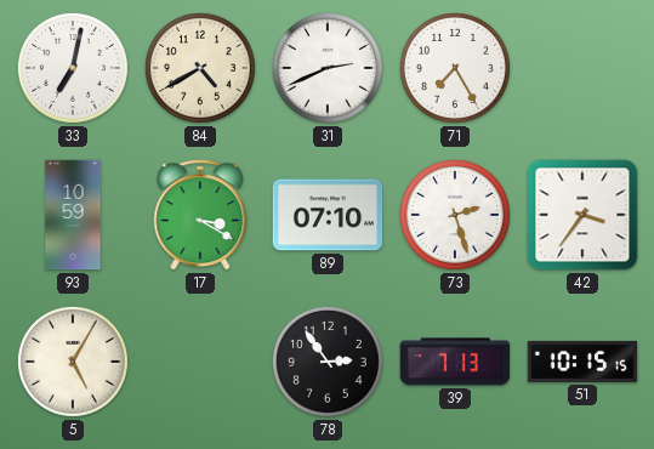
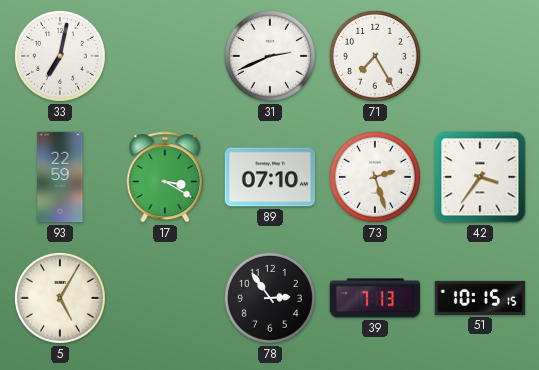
84: 4:40 -> none
93: 10:59 -> 22:59
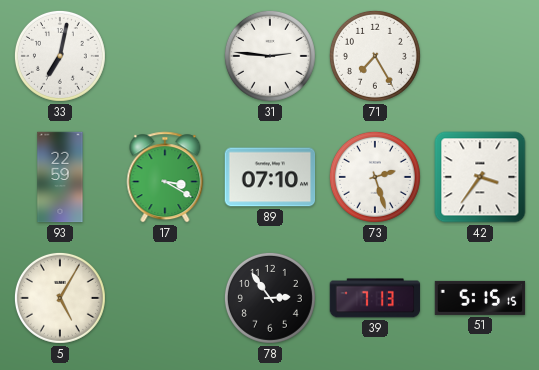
31: 2:41 -> 2:46
51: 10:15 -> 5:15
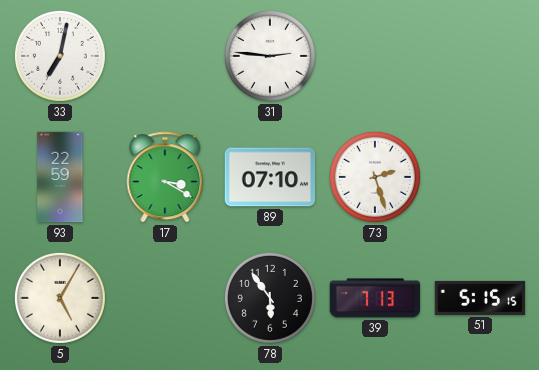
71: 7:25 -> none
42: 3:36 -> none
78: 2:54 -> 5:54
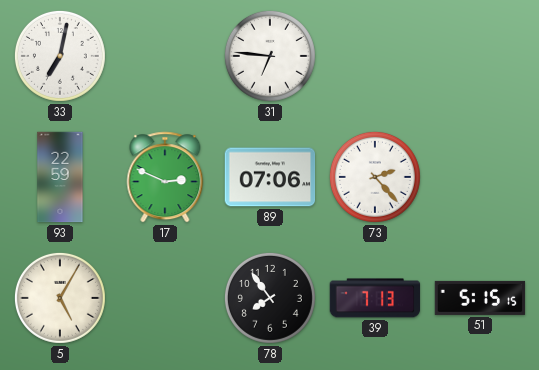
31: 2:46 -> 6:46
17: 3:20 -> 2:49
89: 07:10 -> 07:06
73: 2:27 -> 2:23
78: 5:54 -> 7:54
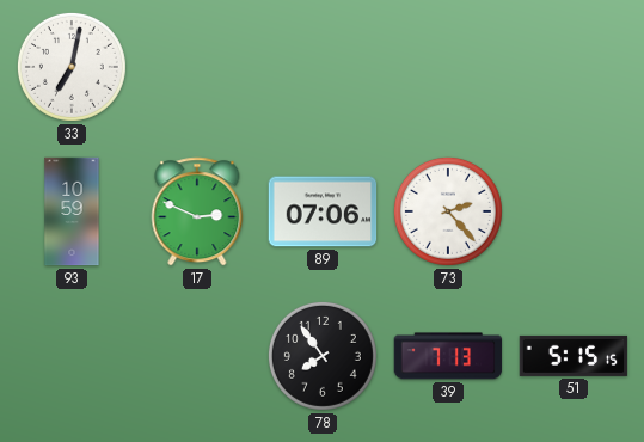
31: 6:46 -> none
93: 22:59 -> 10:59
5: 5:05 -> none
